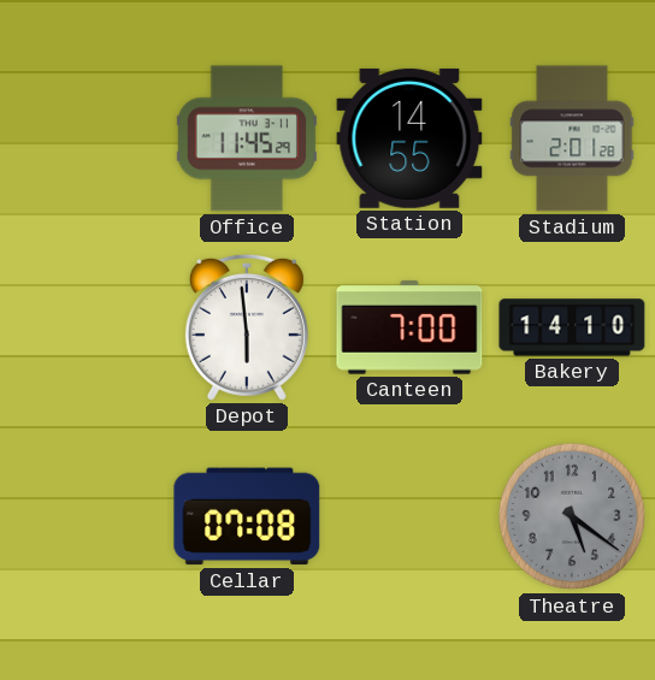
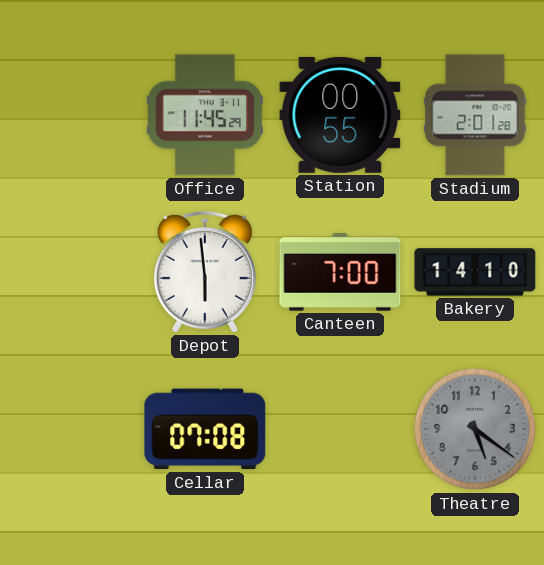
Station: 14:55 -> 00:55
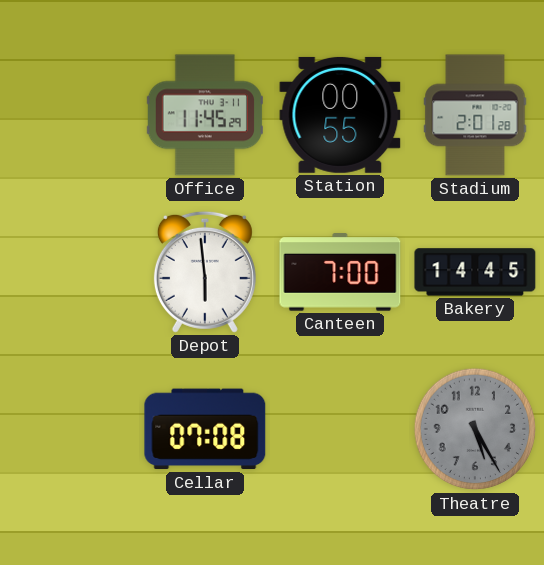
Bakery: 14:10 -> 14:45
Theatre: 5:21 -> 5:25
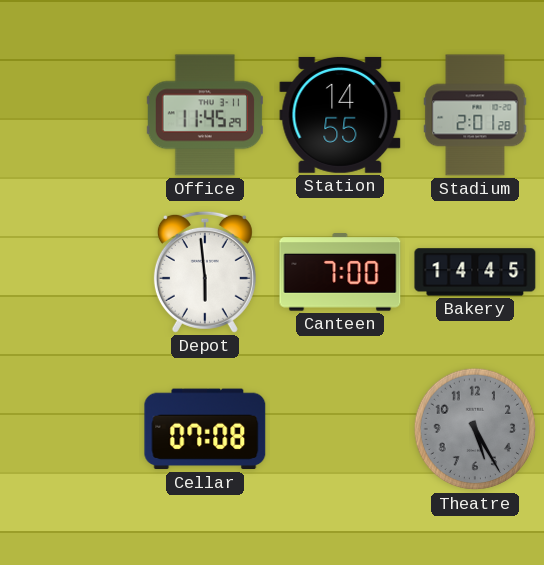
Station: 00:55 -> 14:55
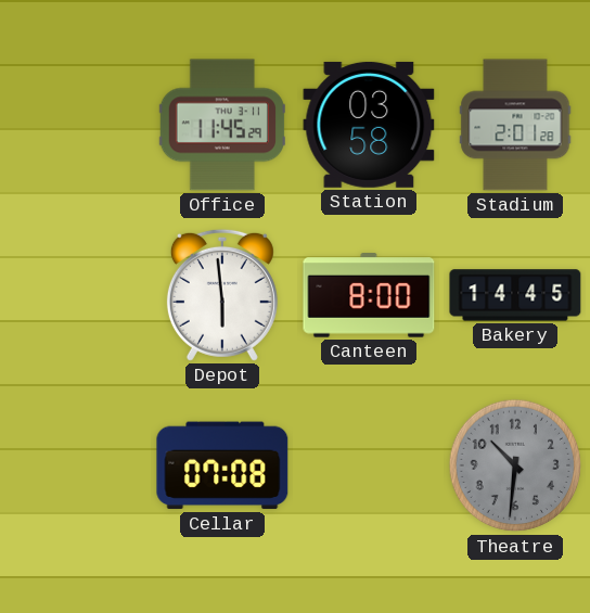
Station: 14:55 -> 03:58
Canteen: 7:00 -> 8:00
Theatre: 5:25 -> 10:31
